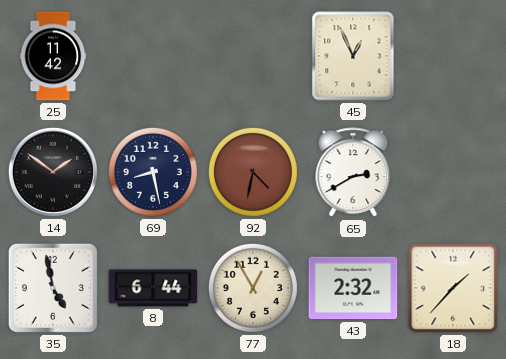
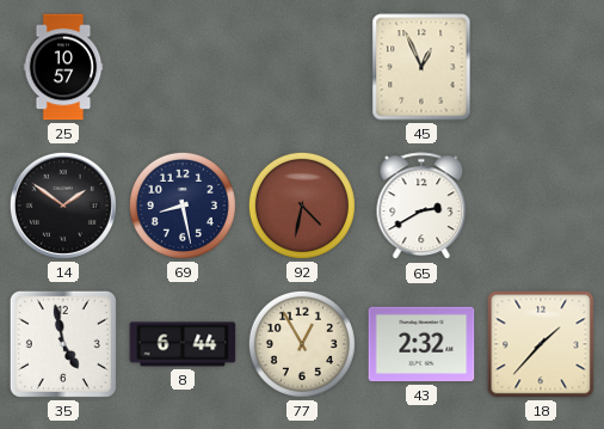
25: 11:42 -> 10:57
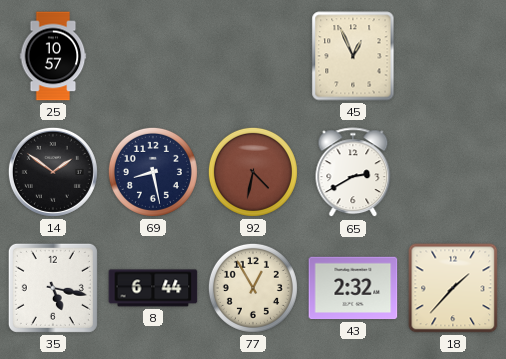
35: 4:58 -> 5:17
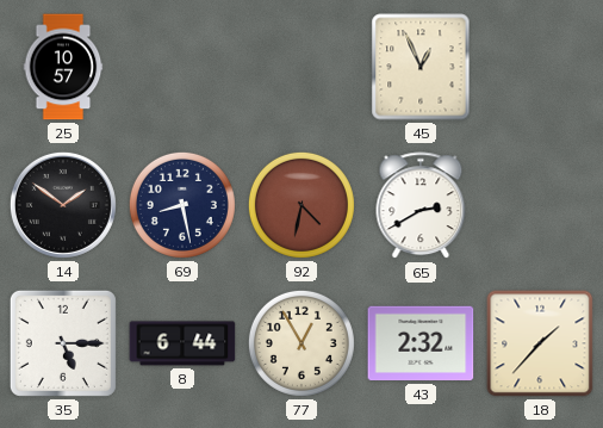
35: 5:17 -> 5:15
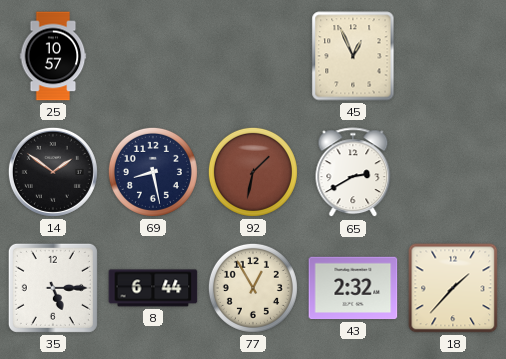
92: 4:32 -> 1:32
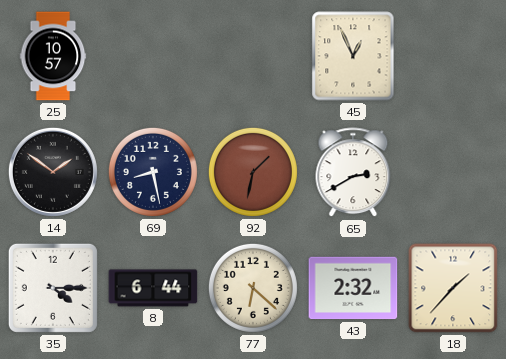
35: 5:15 -> 4:15
77: 12:55 -> 6:22
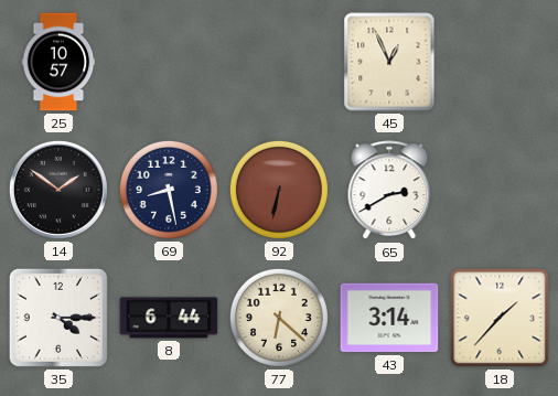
92: 1:32 -> 6:32
43: 2:32 -> 3:14
